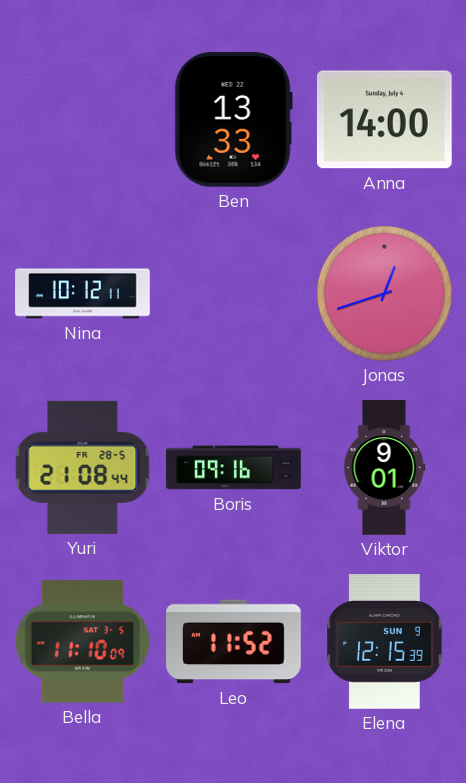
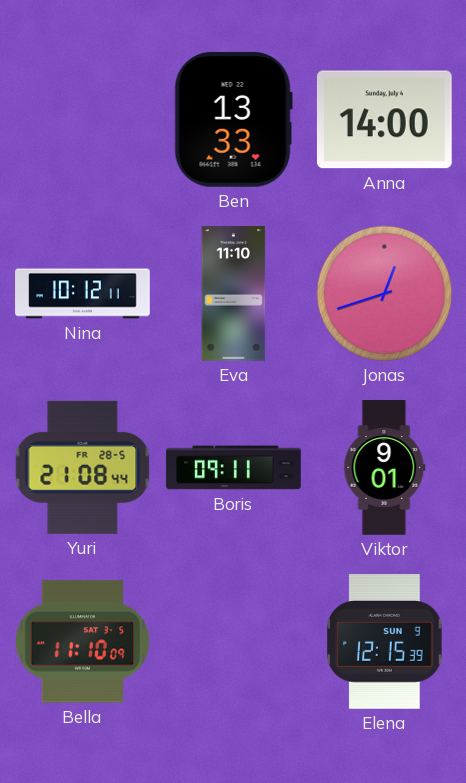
Eva: none -> 11:10
Boris: 09:16 -> 09:11
Leo: 11:52 -> none
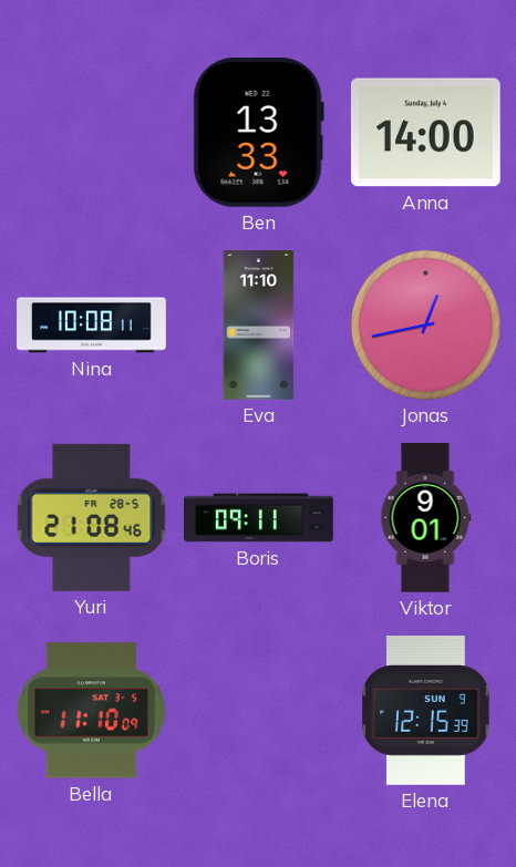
Nina: 10:12 -> 10:08
Jonas: 12:42 -> 12:43
Yuri: 21:08:44 -> 21:08:46
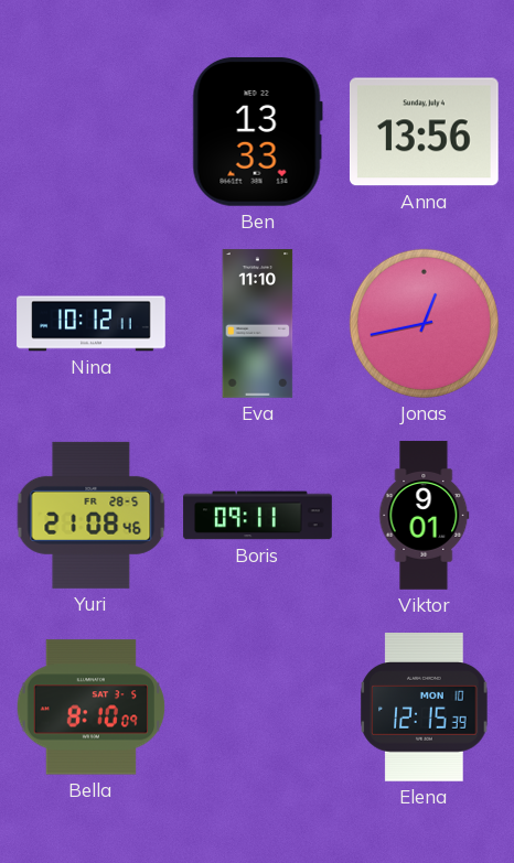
Anna: 14:00 -> 13:56
Nina: 10:08 -> 10:12
Bella: 11:10 -> 8:10
Elena date: SUN 9 -> MON 10
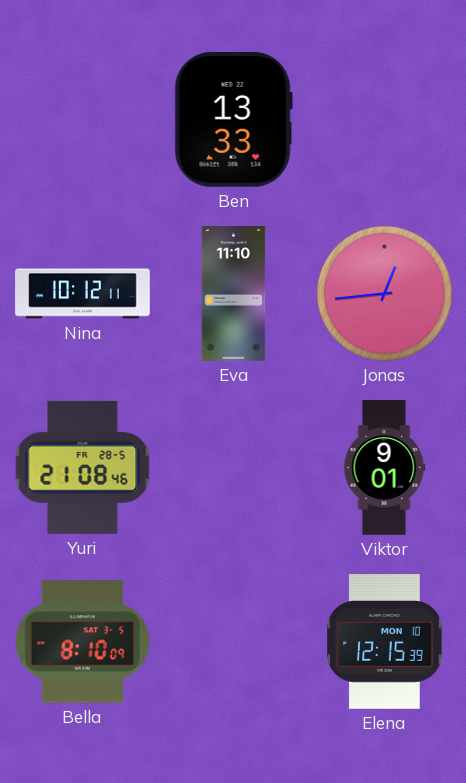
Anna: 13:56 -> none
Jonas: 12:43 -> 12:44
Boris: 09:11 -> none
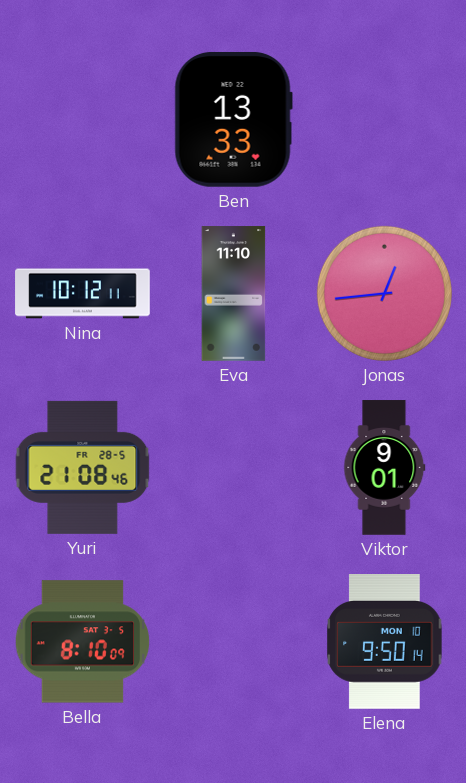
Elena: 12:15 -> 9:50
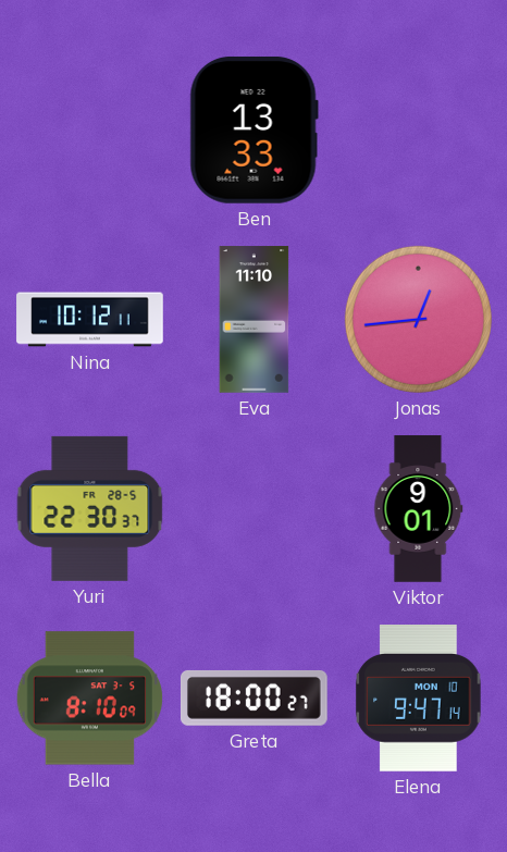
Yuri: 21:08 -> 22:30
Greta: none -> 18:00
Elena: 9:50 -> 9:47
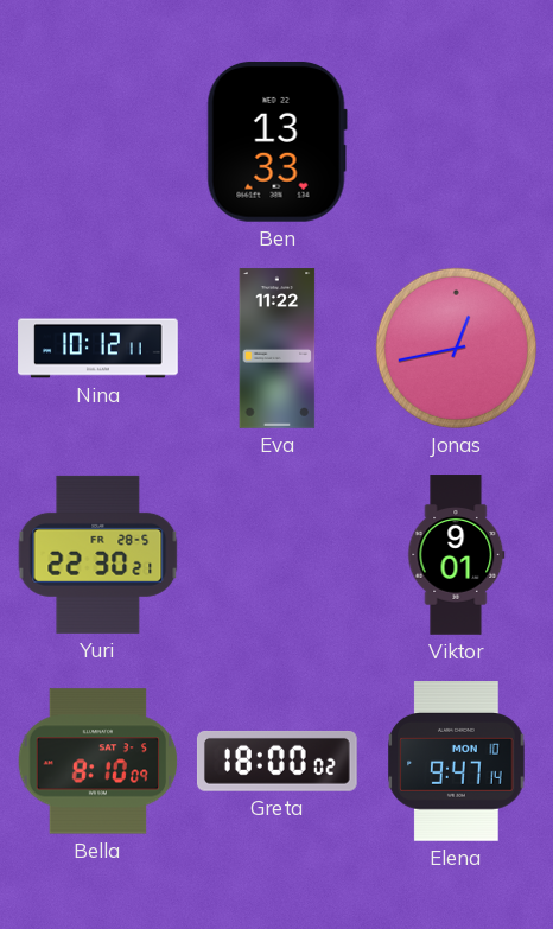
Eva: 11:10 -> 11:22
Jonas: 12:44 -> 12:43
Yuri: 22:30:37 -> 22:30:21
Greta: 18:00:27 -> 18:00:02
